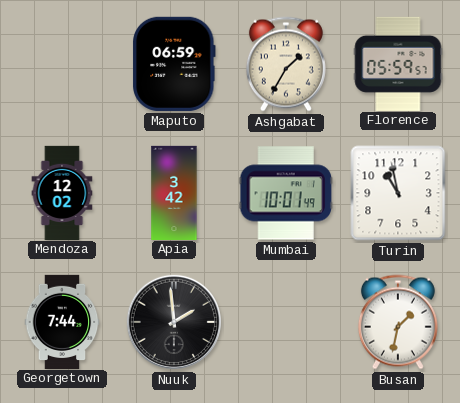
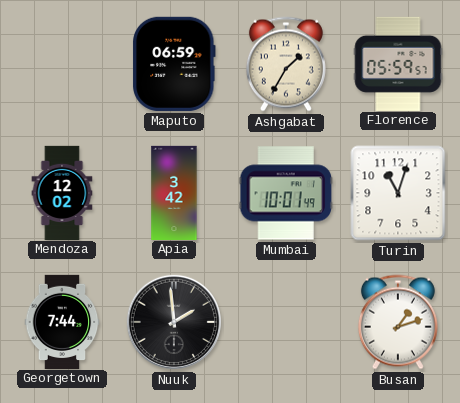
Turin: 10:58 -> 11:03
Busan: 1:32 -> 1:12
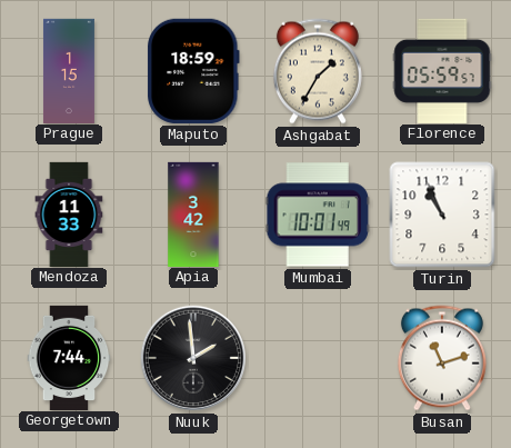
Prague: none -> 1:15
Maputo: 06:59 -> 18:59
Mendoza: 12:02 -> 11:33
Turin: 11:03 -> 10:56
Busan: 1:12 -> 11:12
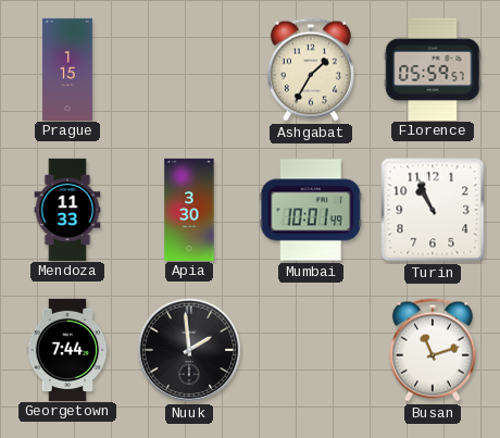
Maputo: 18:59 -> none
Apia: 3:42 -> 3:30
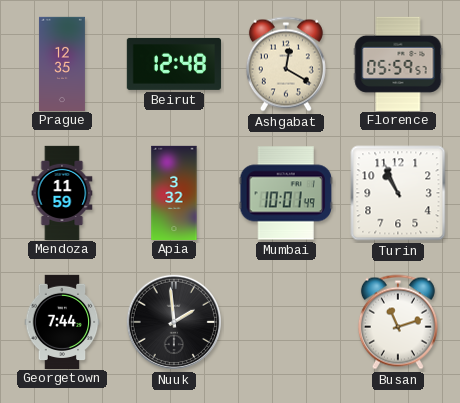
Prague: 1:15 -> 12:35
Beirut: none -> 12:48
Ashgabat: 1:35 -> 12:20
Mendoza: 11:33 -> 11:59
Apia: 3:30 -> 3:32
